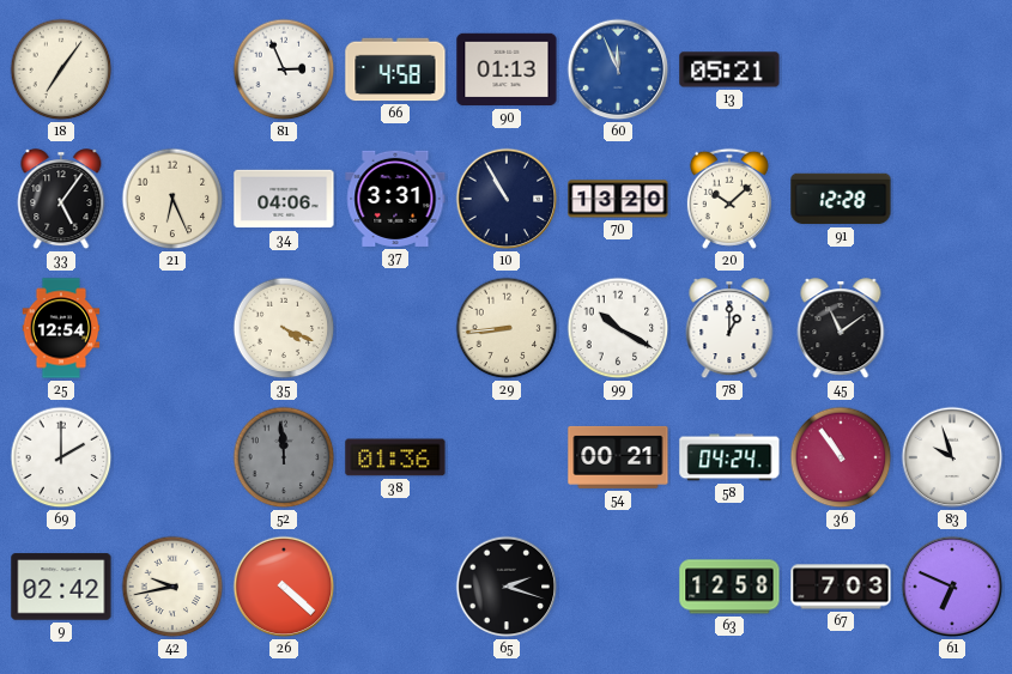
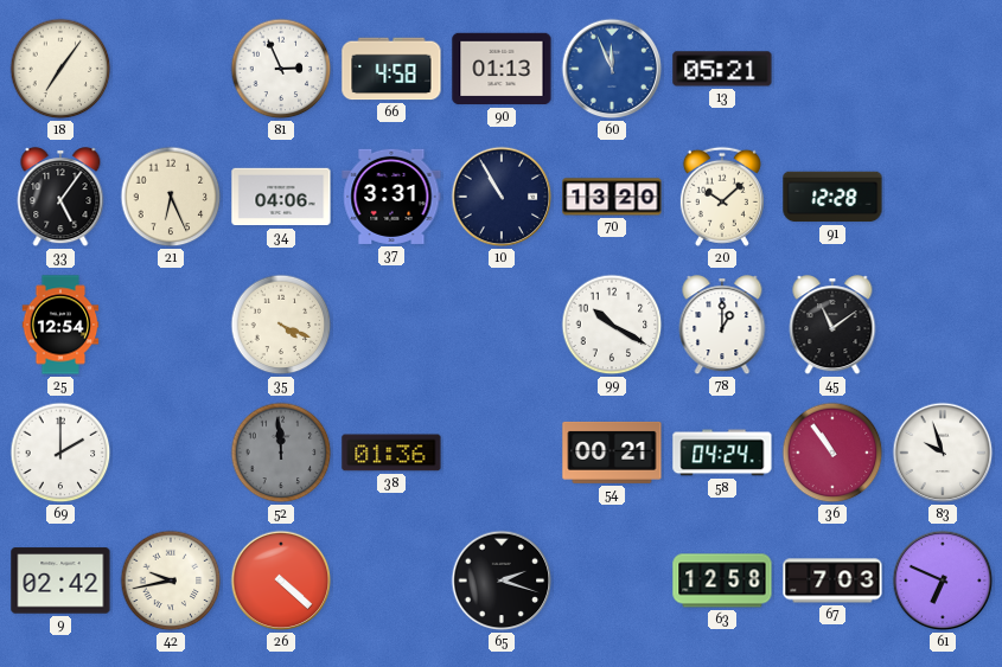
29: 8:44 -> none
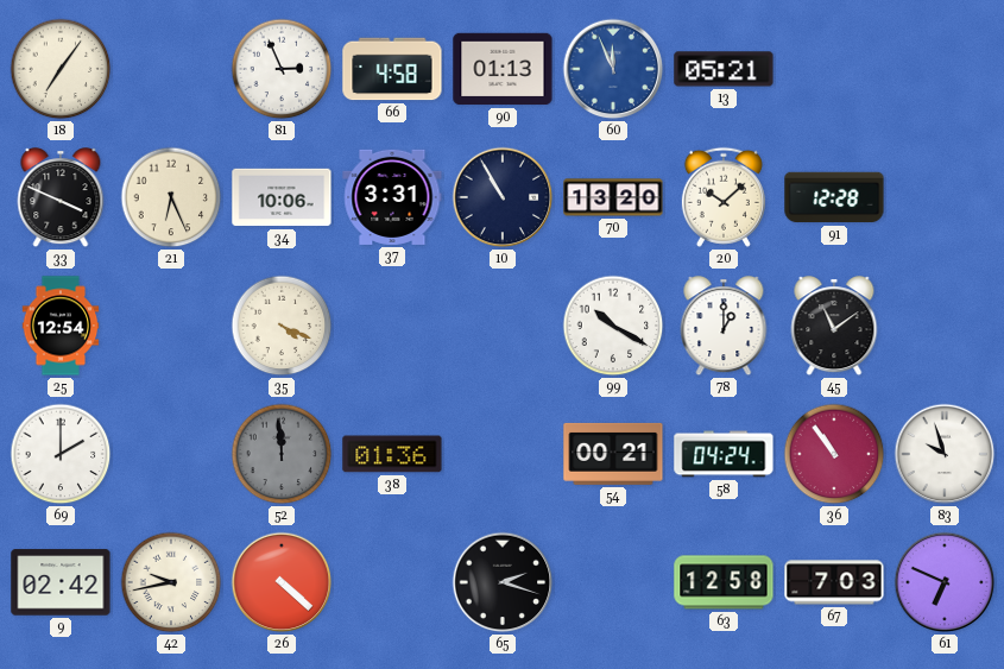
33: 5:06 -> 3:49
34: 04:06 -> 10:06
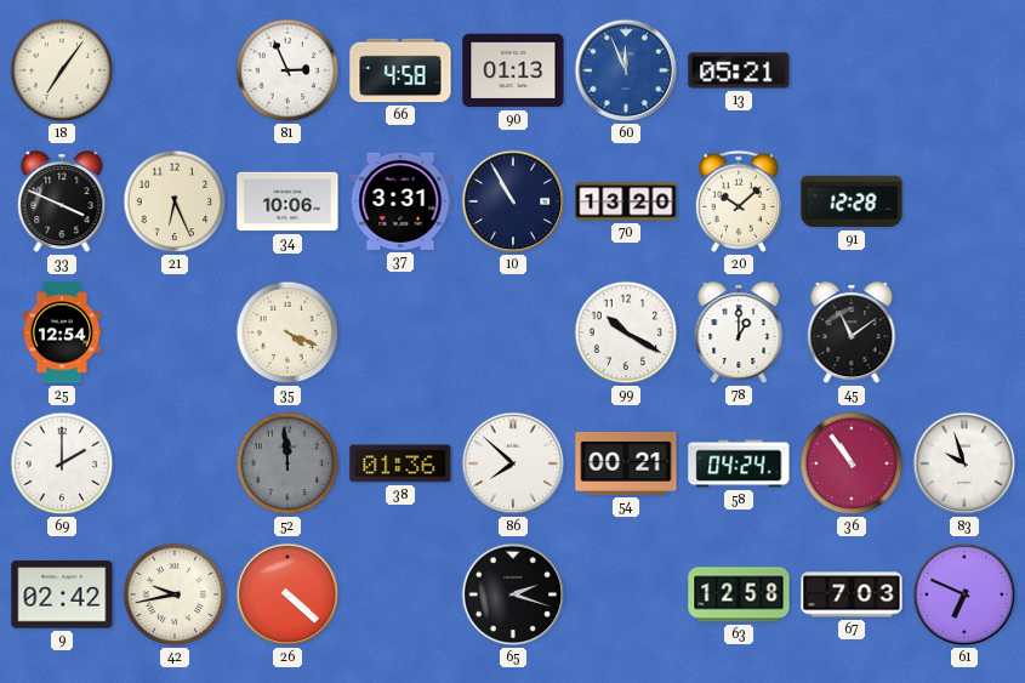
86: none -> 7:52
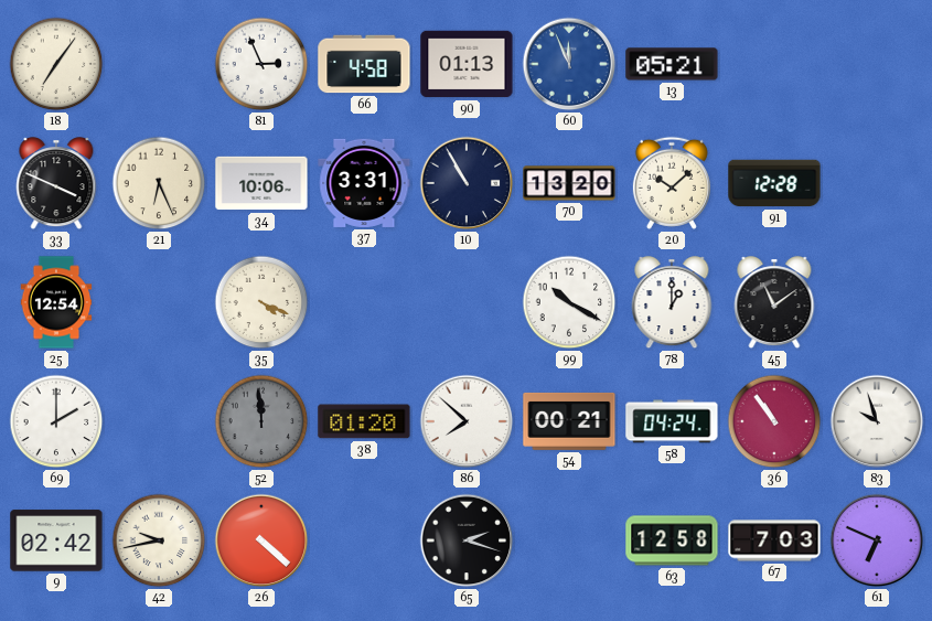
38: 01:36 -> 01:20
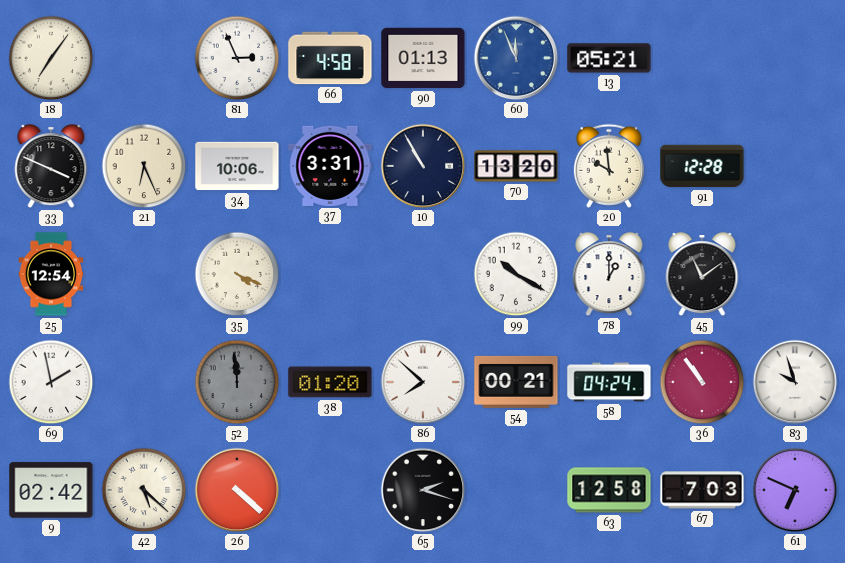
20: 10:08 -> 9:59
69: 2:00 -> 1:58
42: 9:43 -> 5:22
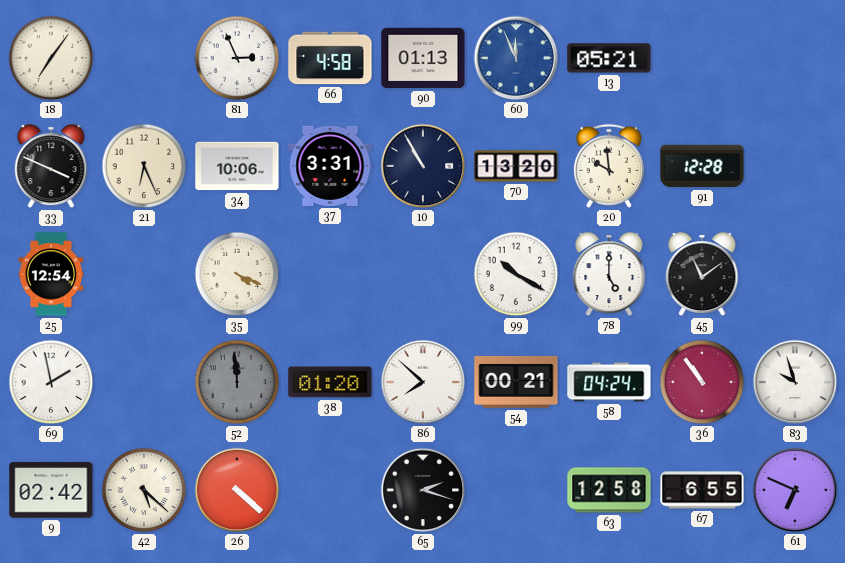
78: 1:00 -> 5:00
67: 7:03 -> 6:55
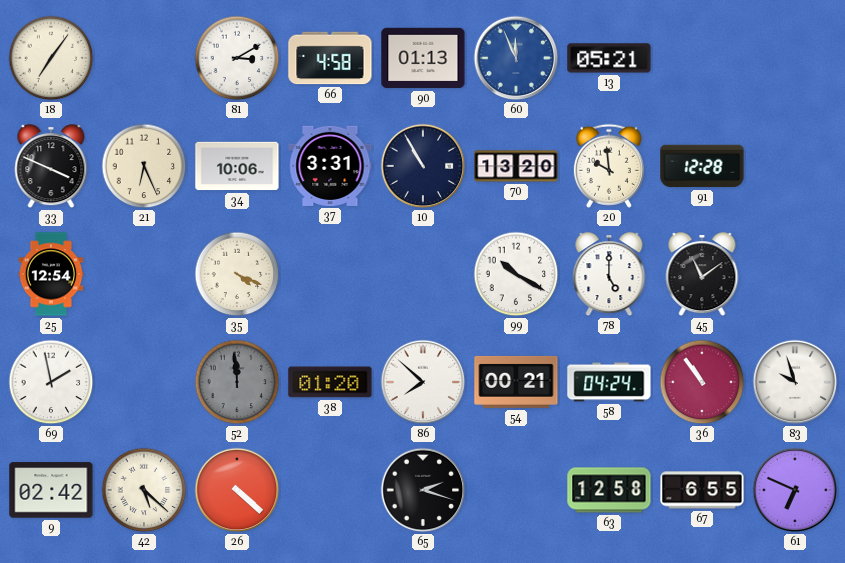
81: 2:56 -> 3:10
